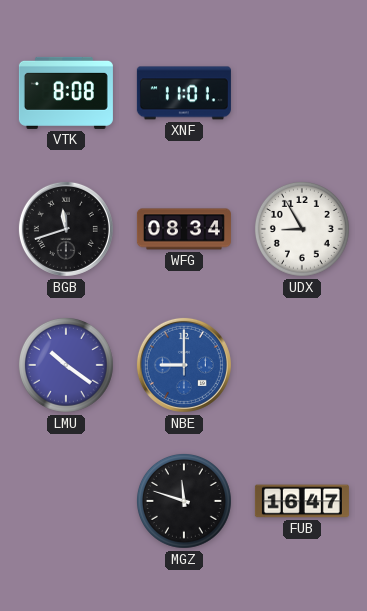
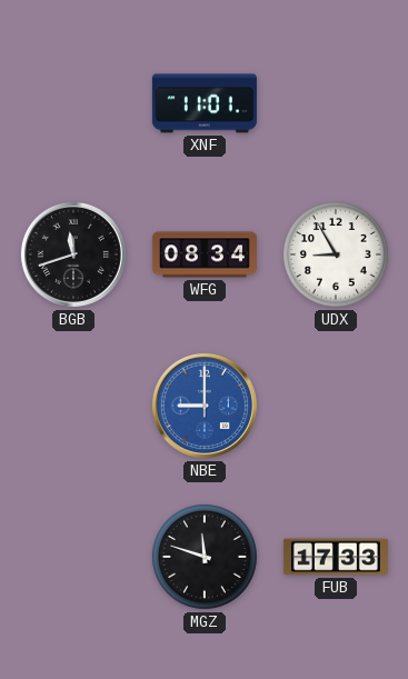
VTK: 8:08 -> none
LMU: 10:21 -> none
FUB: 16:47 -> 17:33
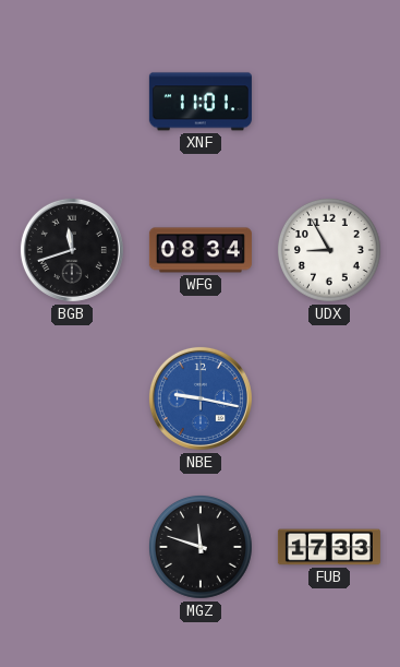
NBE: 9:00 -> 9:17
